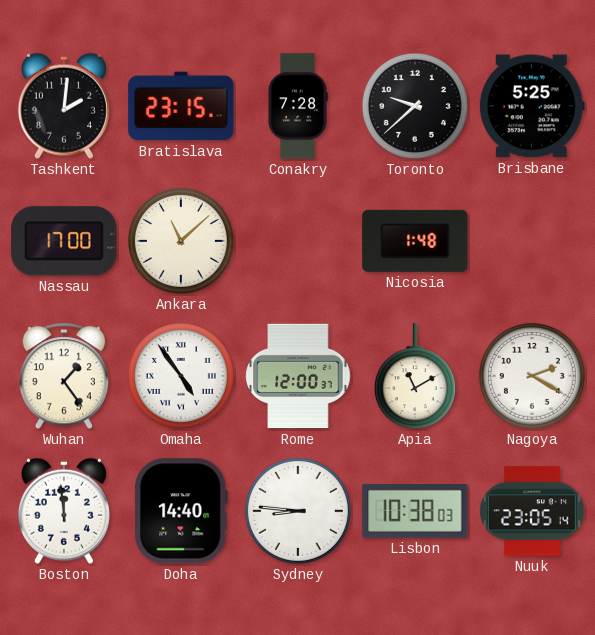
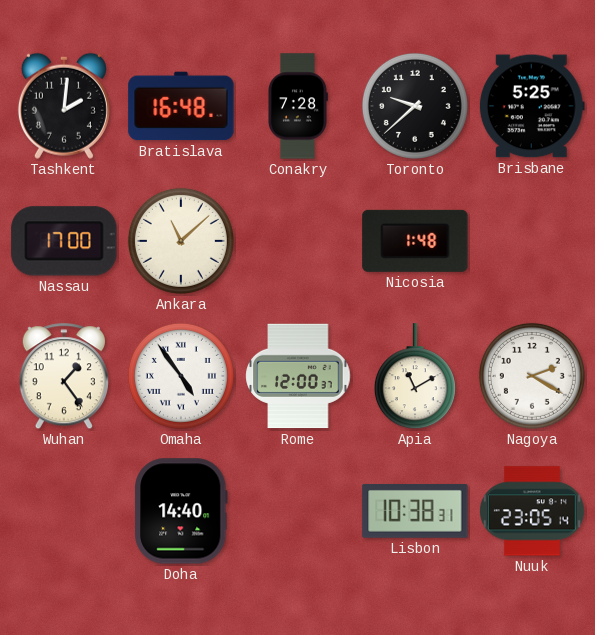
Bratislava: 23:15 -> 16:48
Boston: 11:59 -> none
Sydney: 8:46 -> none
Lisbon: 10:38:03 -> 10:38:31
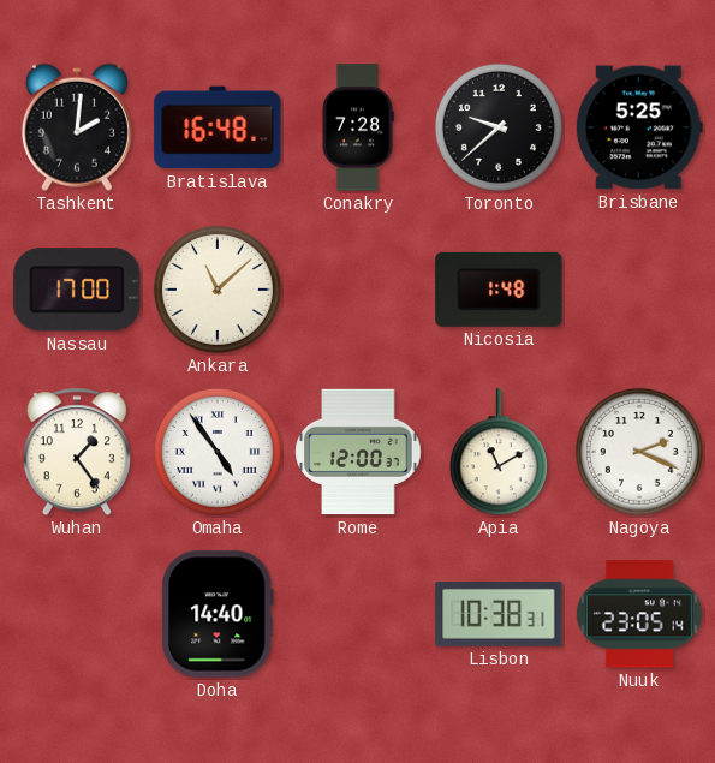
Nagoya: 2:20 -> 2:19
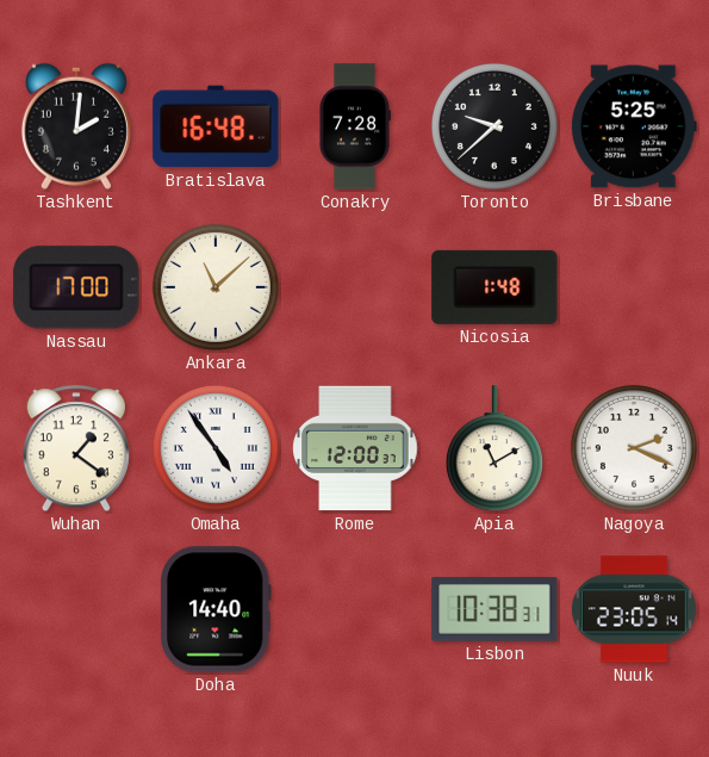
Wuhan: 1:24 -> 1:21
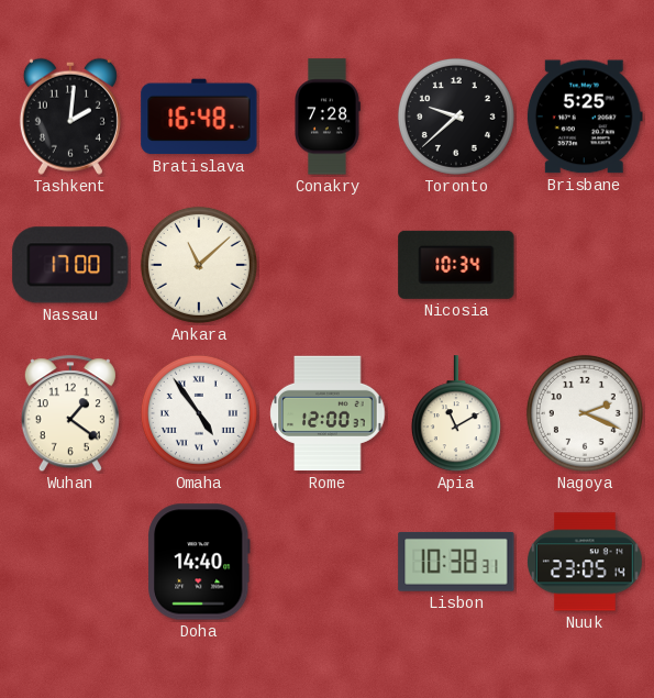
Nicosia: 1:48 -> 10:34
